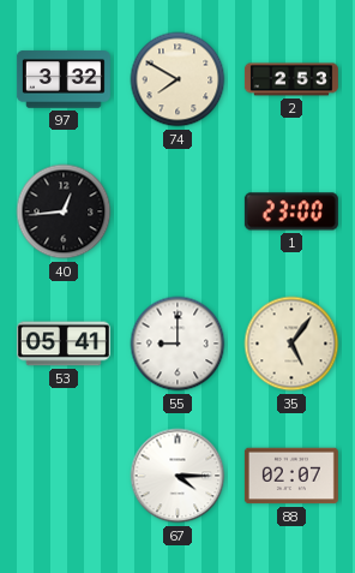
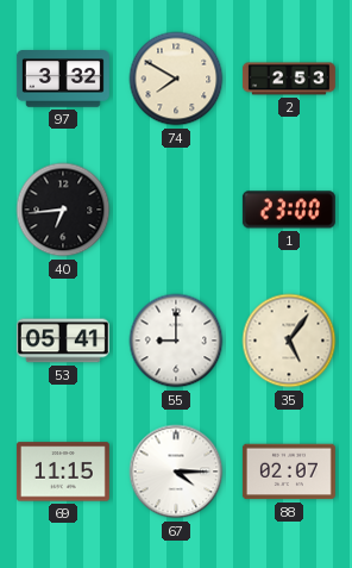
40: 12:44 -> 6:44
69: none -> 11:15
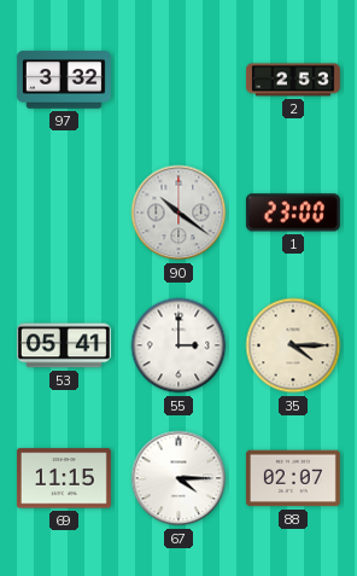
74: 7:50 -> none
40: 6:44 -> none
90: none -> 10:21
55: 9:00 -> 3:00
35: 5:06 -> 4:15
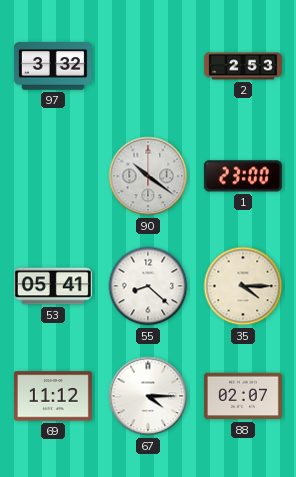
55: 3:00 -> 8:22
69: 11:15 -> 11:12
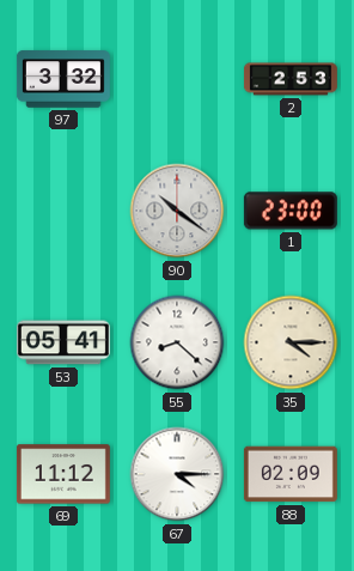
88: 02:07 -> 02:09
